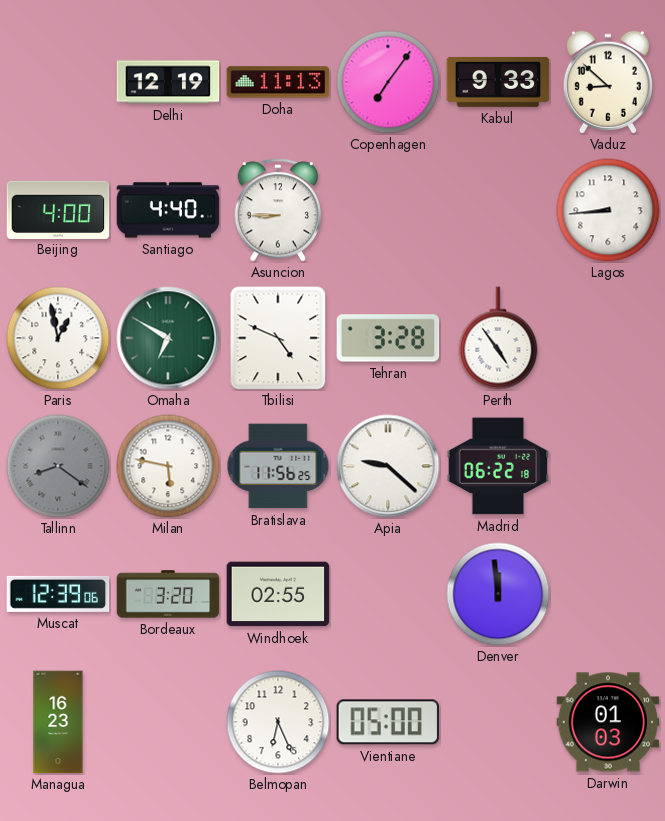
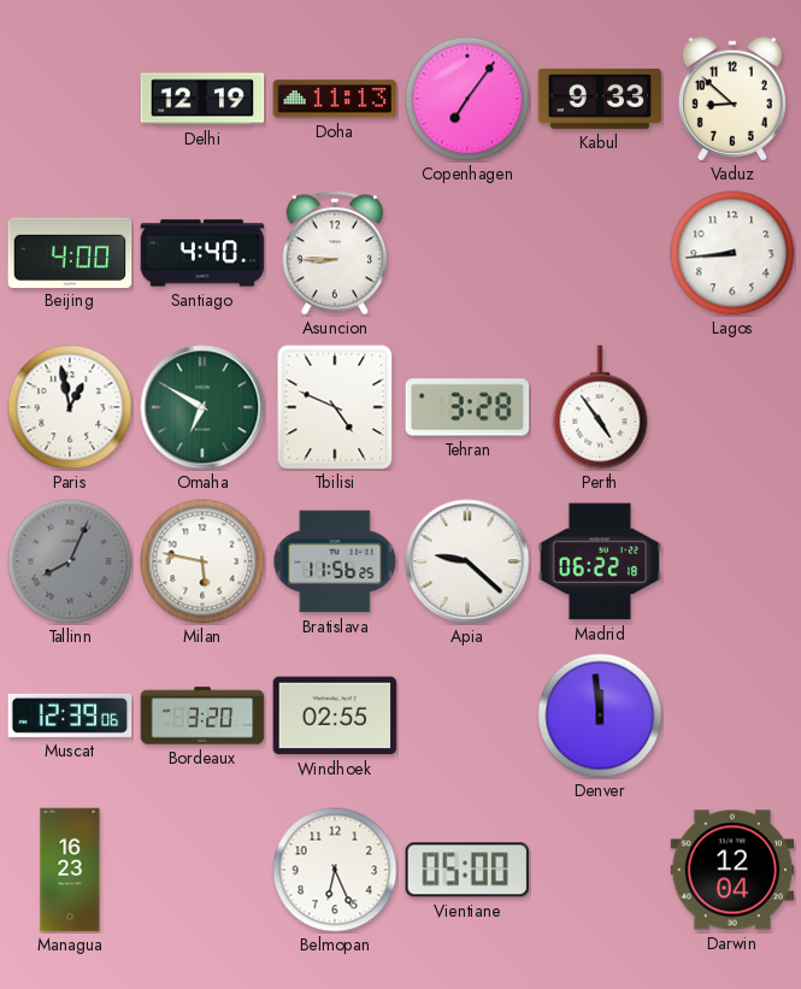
Tallinn: 8:21 -> 8:04
Darwin: 01:03 -> 12:04
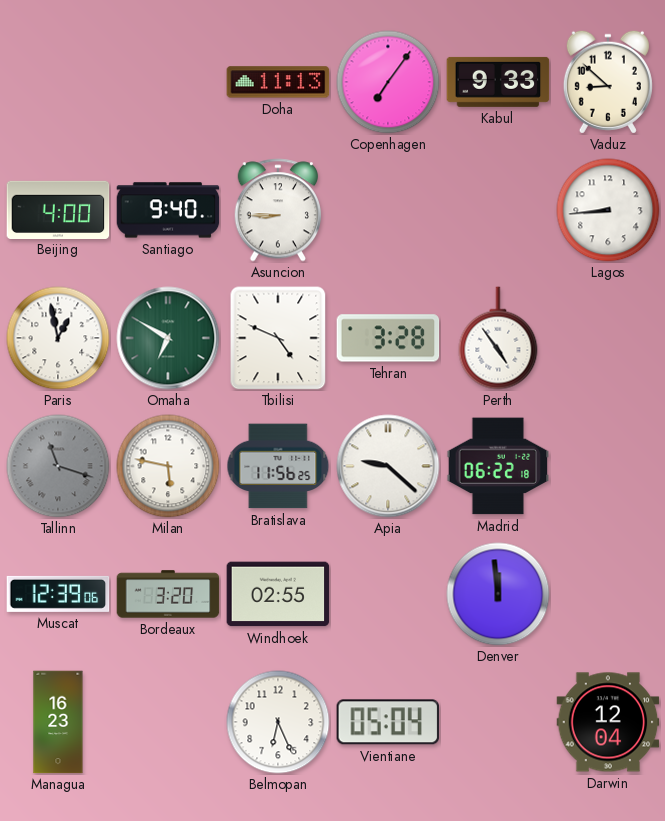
Delhi: 12:19 -> none
Santiago: 4:40 -> 9:40
Tallinn: 8:04 -> 11:18
Vientiane: 05:00 -> 05:04
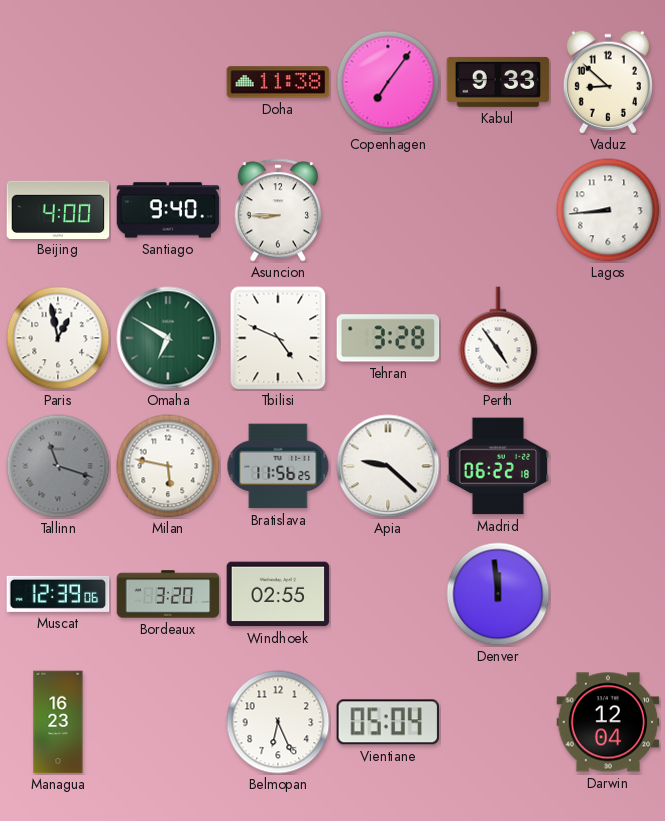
Doha: 11:13 -> 11:38
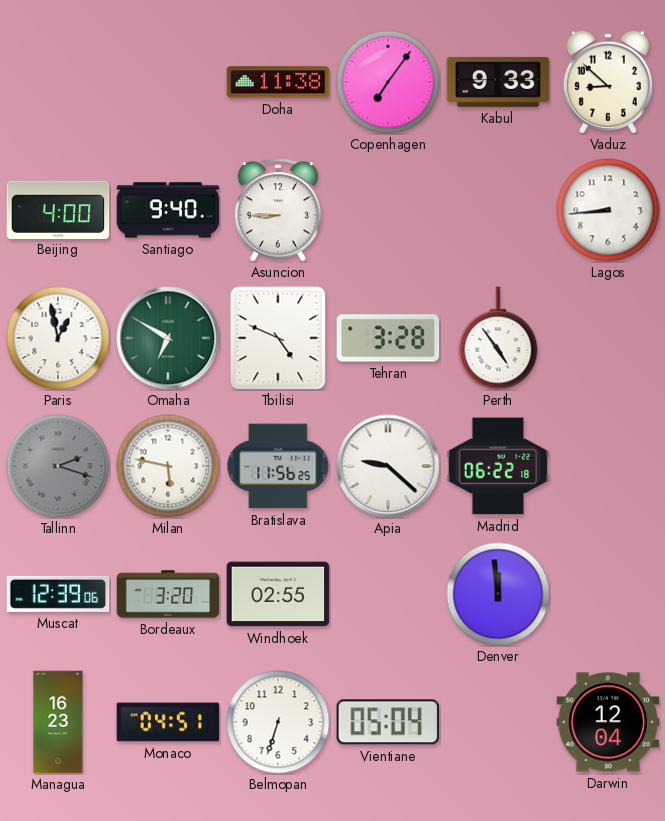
Tallinn: 11:18 -> 2:18
Monaco: none -> 04:51
Belmopan: 6:26 -> 6:33
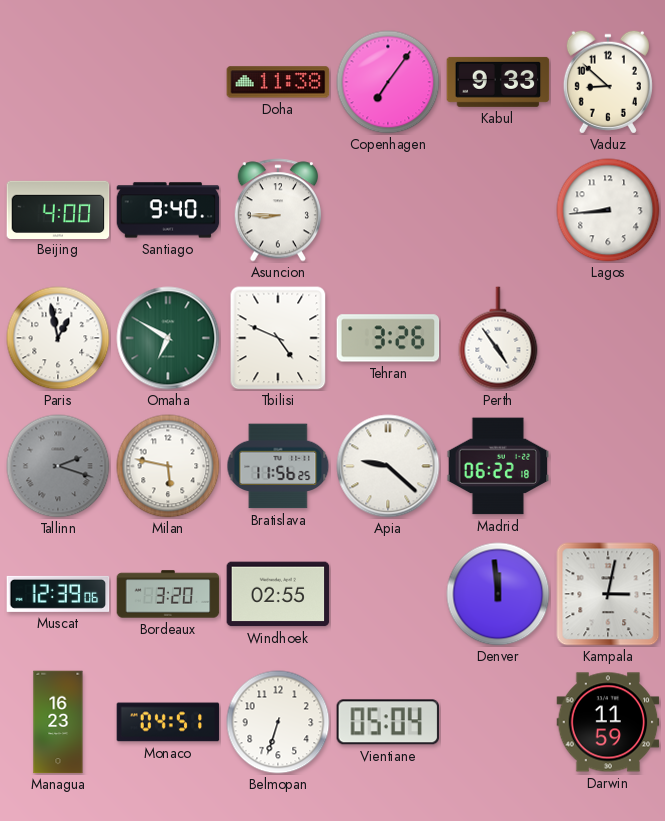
Tehran: 3:28 -> 3:26
Kampala: none -> 3:02
Darwin: 12:04 -> 11:59
